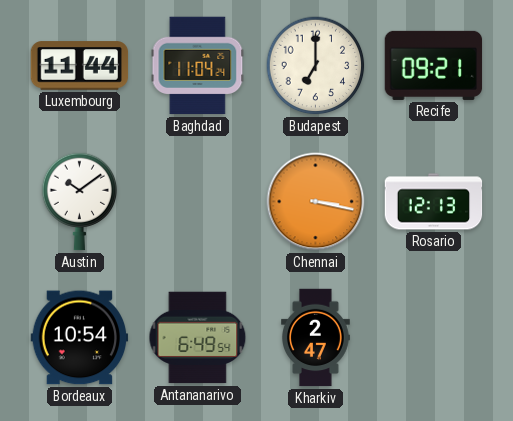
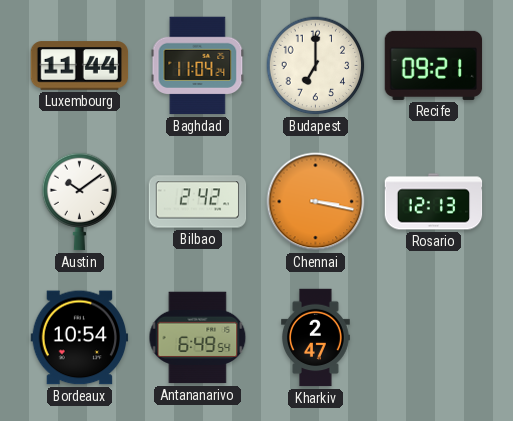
Bilbao: none -> 2:42
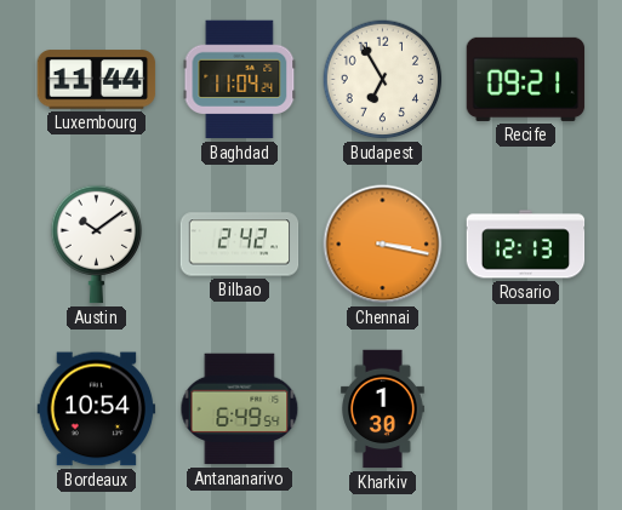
Budapest: 7:00 -> 6:55
Kharkiv: 2:47 -> 1:30
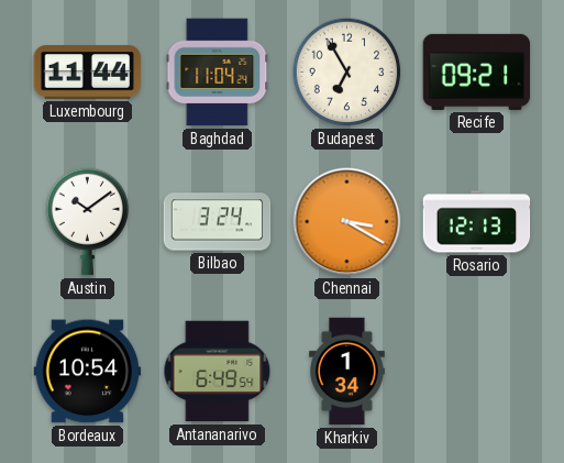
Bilbao: 2:42 -> 3:24
Chennai: 3:17 -> 3:20
Kharkiv: 1:30 -> 1:34
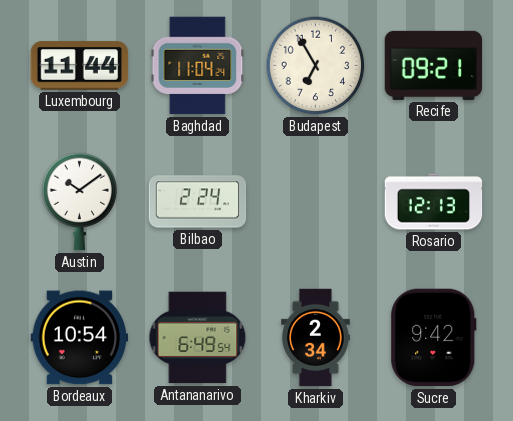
Bilbao: 3:24 -> 2:24
Chennai: 3:20 -> none
Kharkiv: 1:34 -> 2:34
Sucre: none -> 9:42
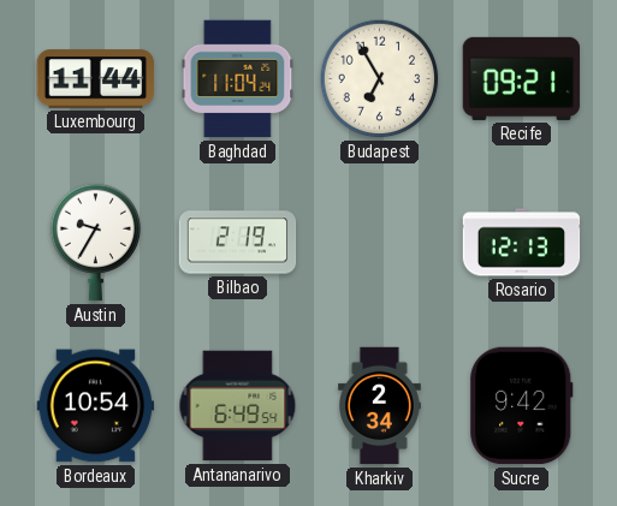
Austin: 10:09 -> 9:35
Bilbao: 2:24 -> 2:19
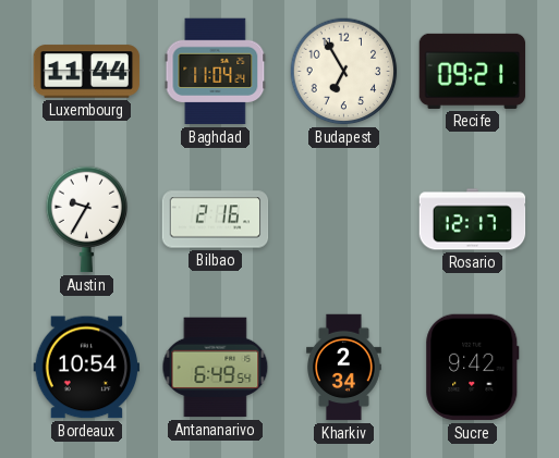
Bilbao: 2:19 -> 2:16
Rosario: 12:13 -> 12:17
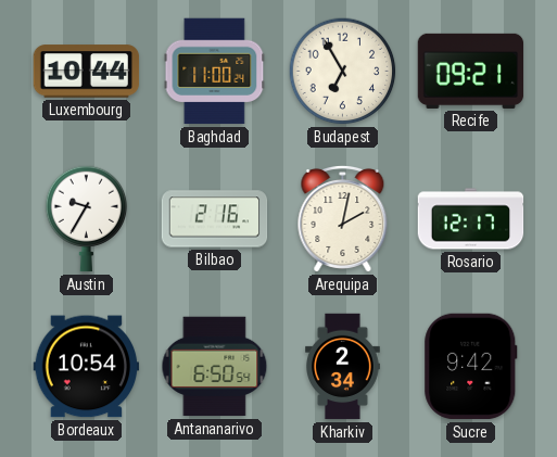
Luxembourg: 11:44 -> 10:44
Baghdad: 11:04 -> 11:00
Arequipa: none -> 2:02
Antananarivo: 6:49 -> 6:50
